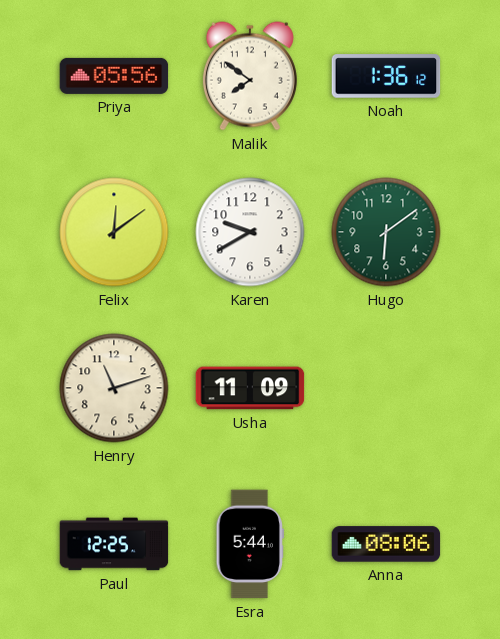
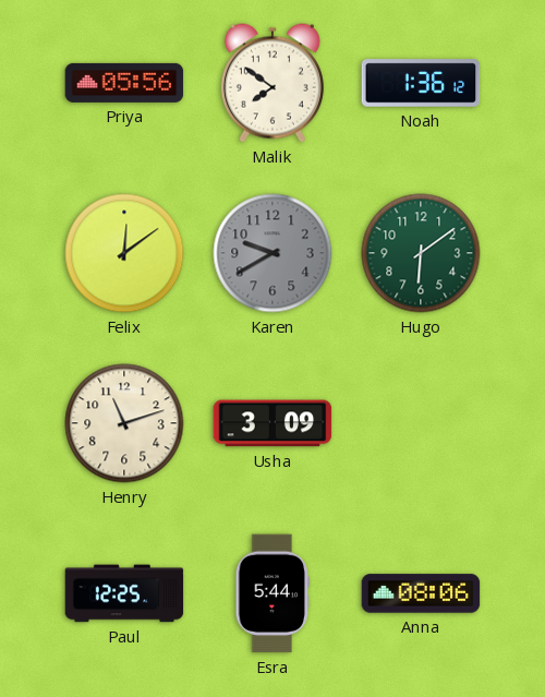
Karen dial: white -> grey
Usha: 11:09 -> 3:09
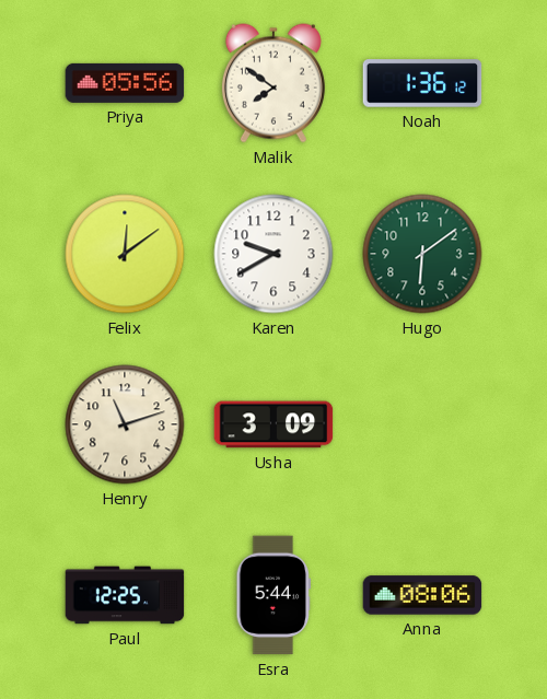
Karen dial: grey -> white
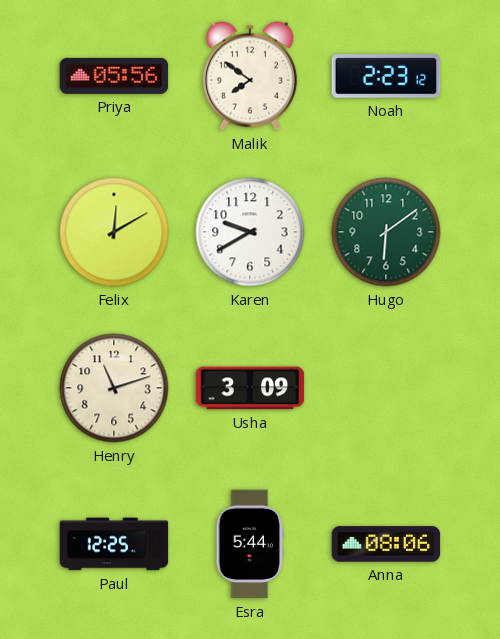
Noah: 1:36 -> 2:23
Felix: 12:09 -> 12:10
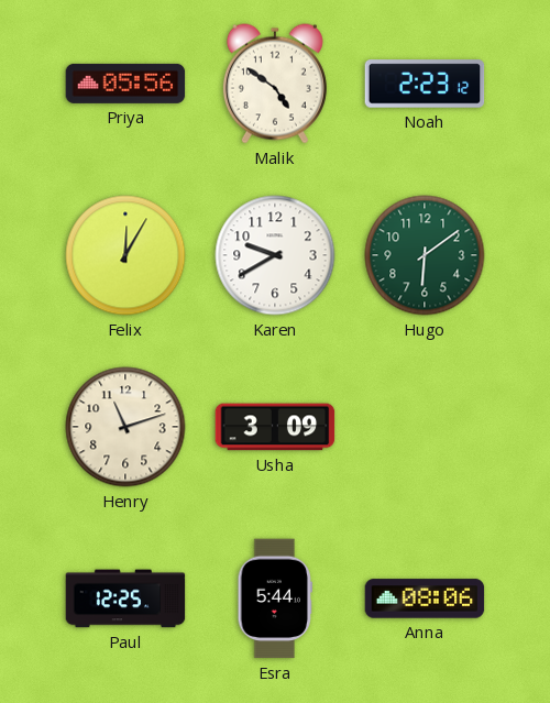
Malik: 7:51 -> 4:51
Felix: 12:10 -> 12:05
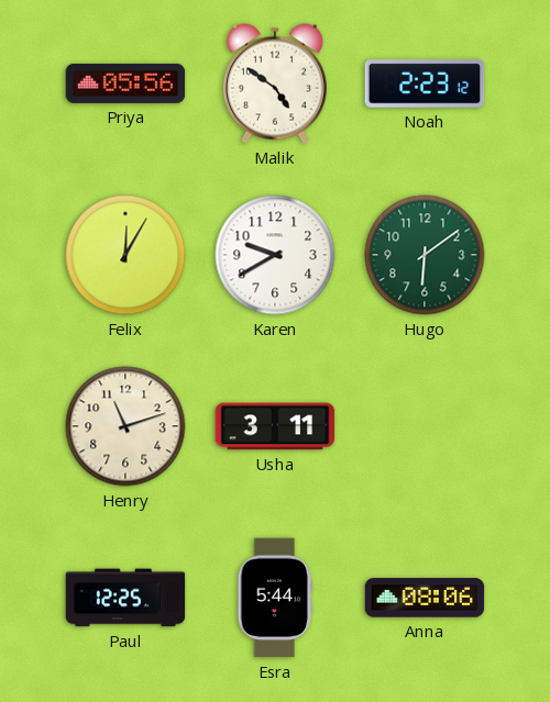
Usha: 3:09 -> 3:11
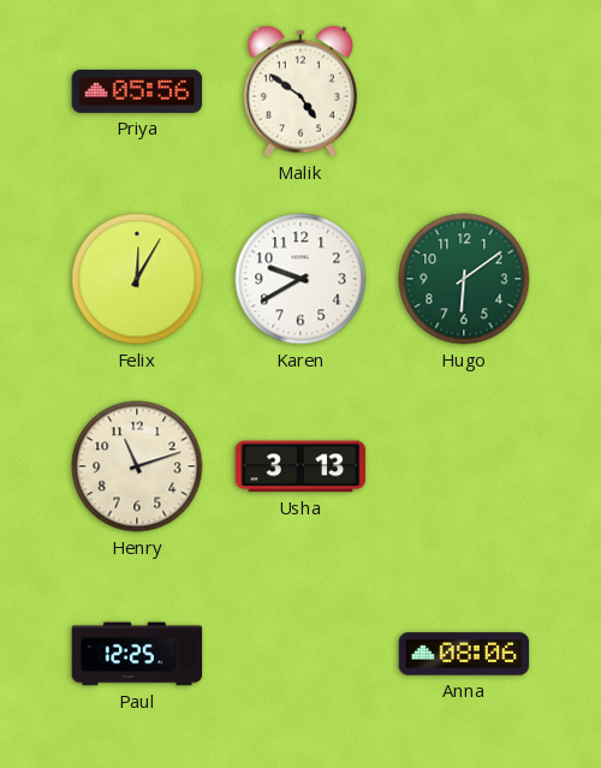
Noah: 2:23 -> none
Usha: 3:11 -> 3:13
Esra: 5:44 -> none
